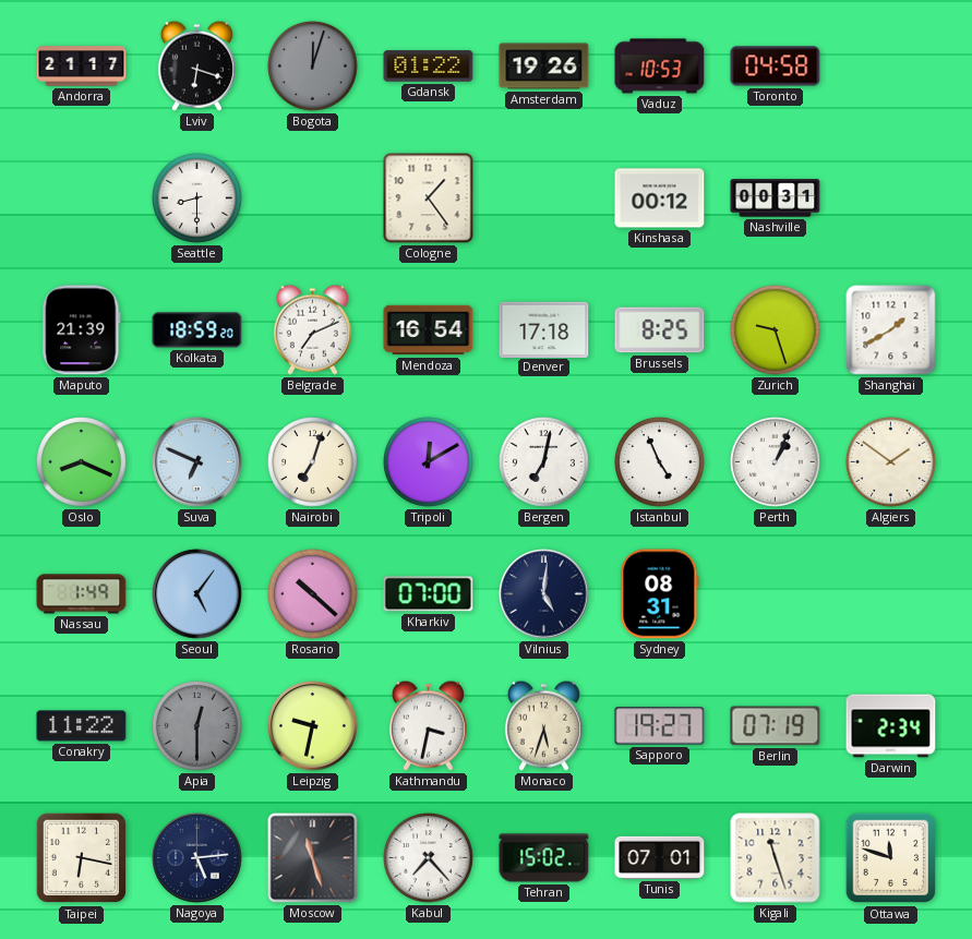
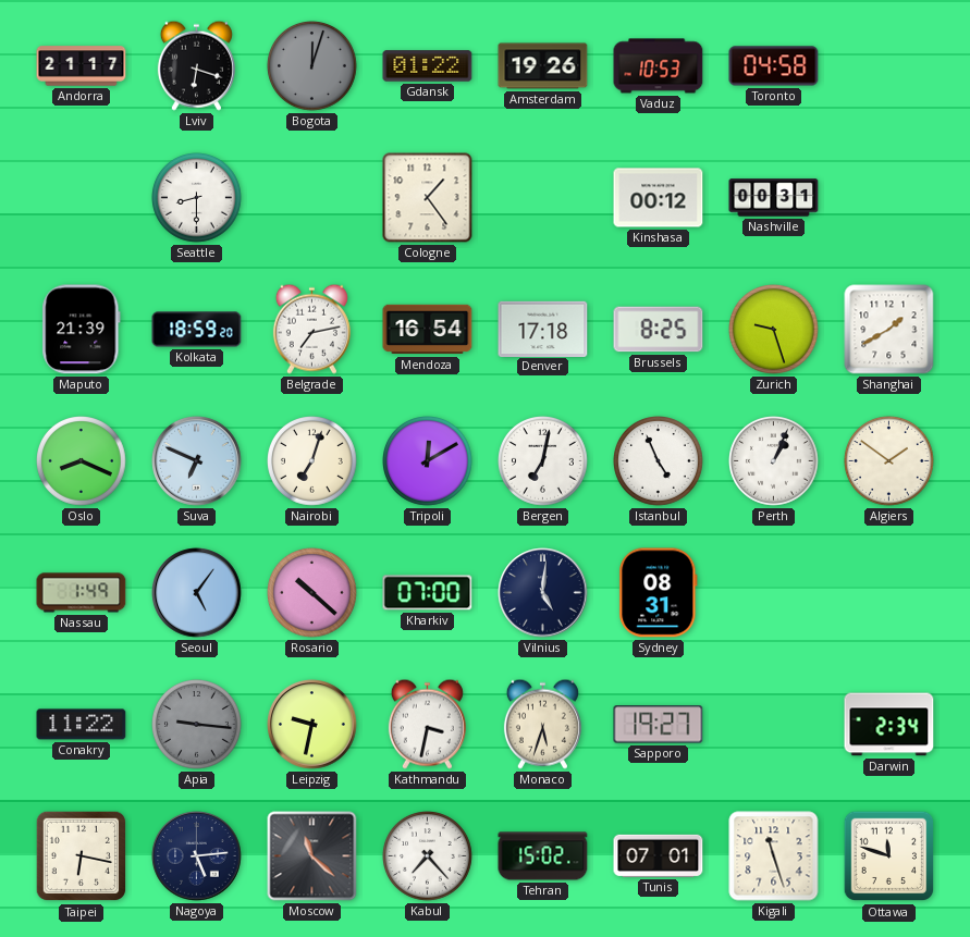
Belgrade: 7:11 -> 7:13
Apia: 12:30 -> 9:16
Berlin: 07:19 -> none
Moscow: 11:27 -> 11:22
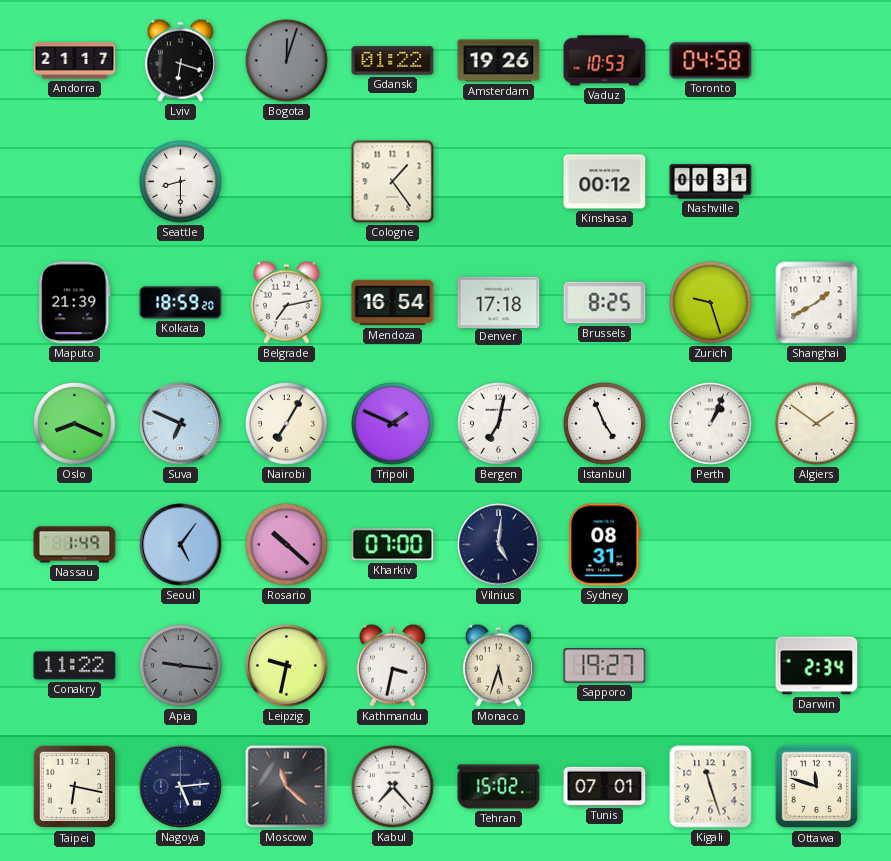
Nairobi: 7:03 -> 7:05
Tripoli: 12:10 -> 1:49
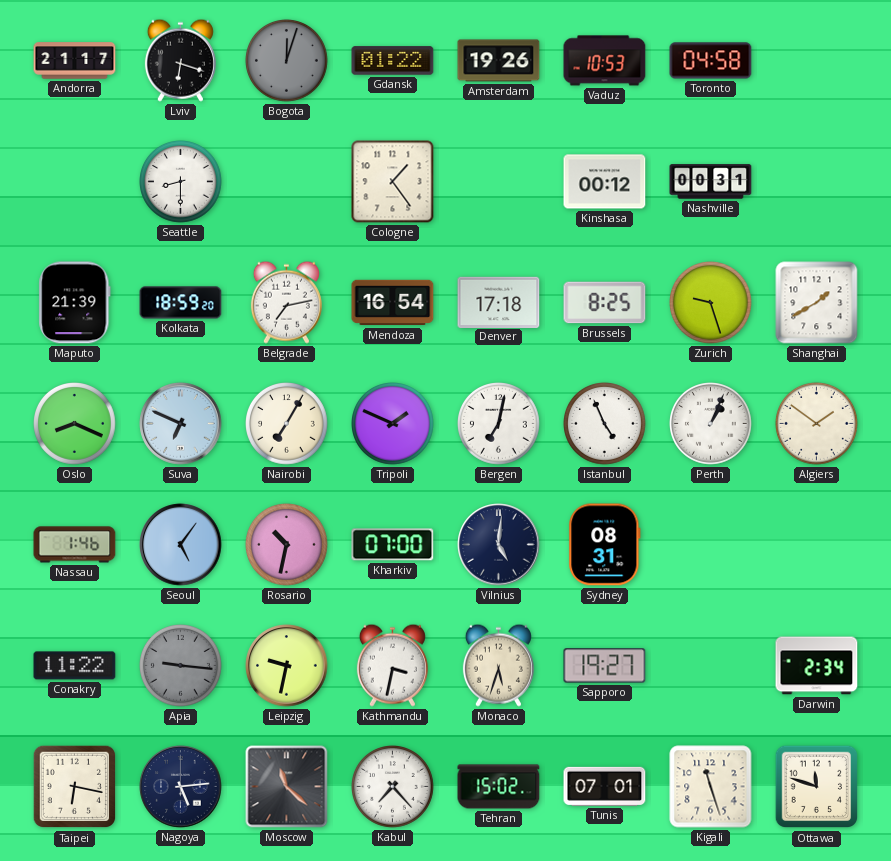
Nassau: 1:49 -> 1:46
Rosario: 10:22 -> 10:32
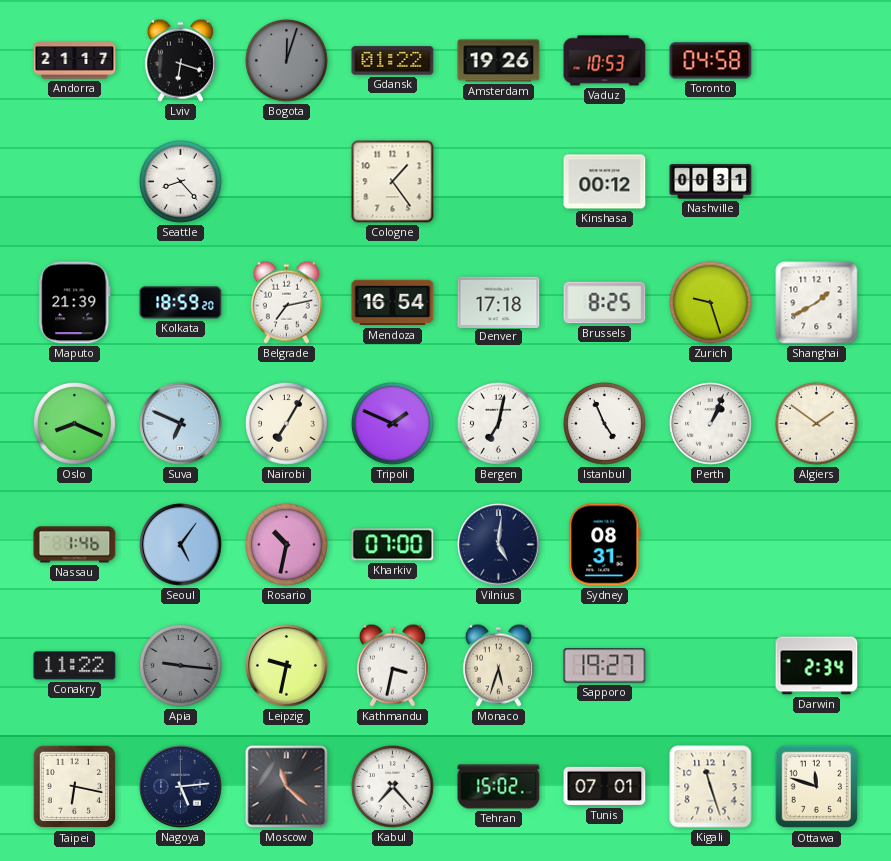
Seattle: 8:30 -> 8:23
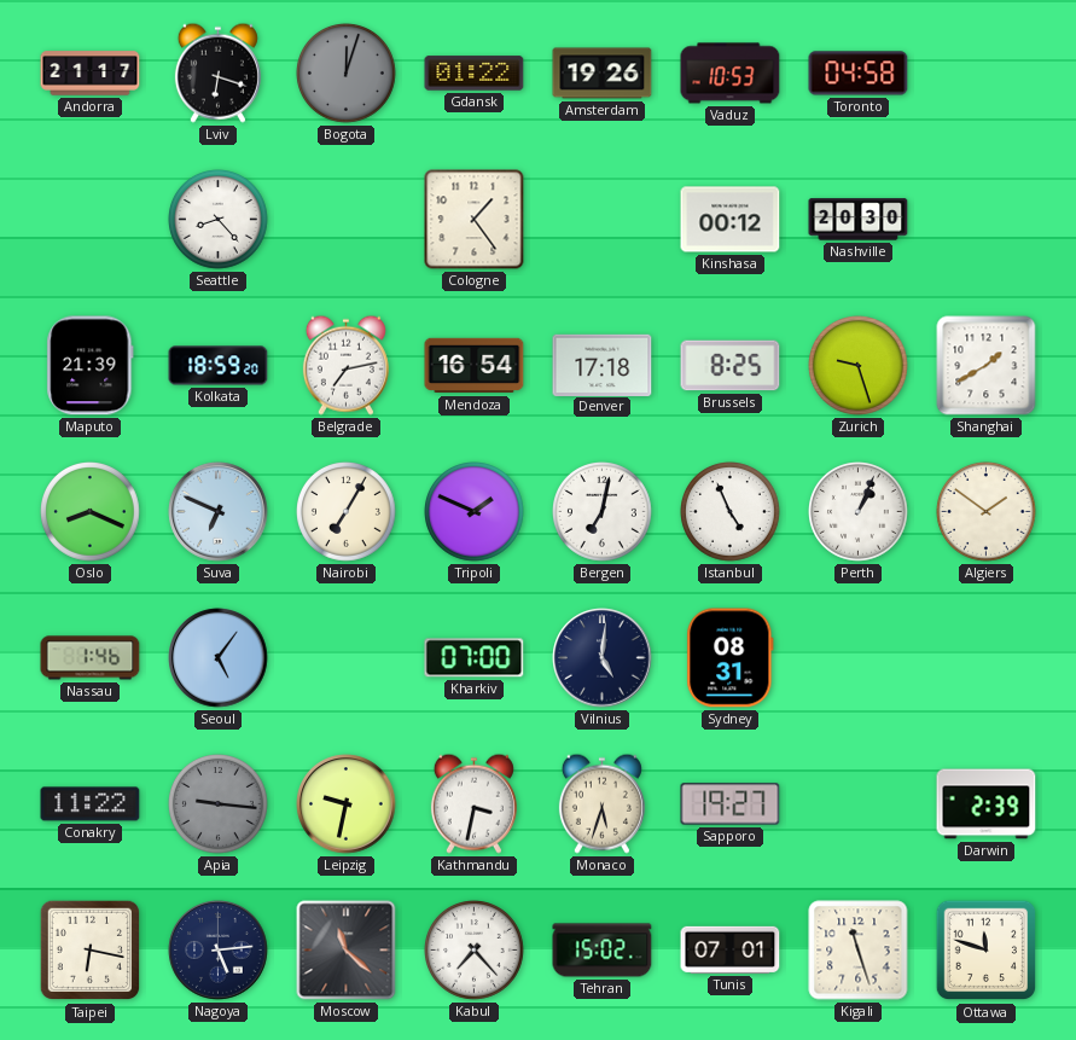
Nashville: 00:31 -> 20:30
Rosario: 10:32 -> none
Darwin: 2:34 -> 2:39
